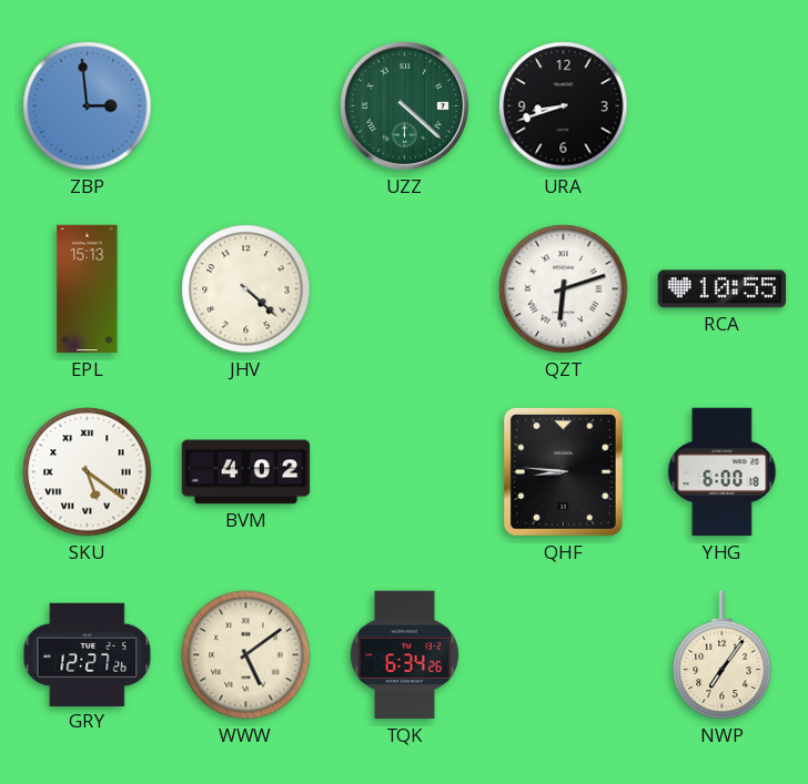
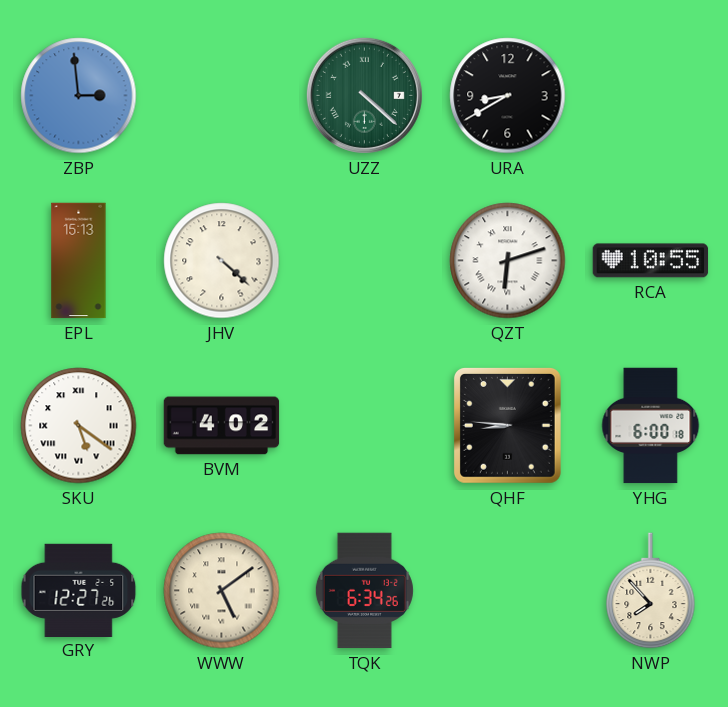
URA: 8:42 -> 8:40
NWP: 7:06 -> 7:53
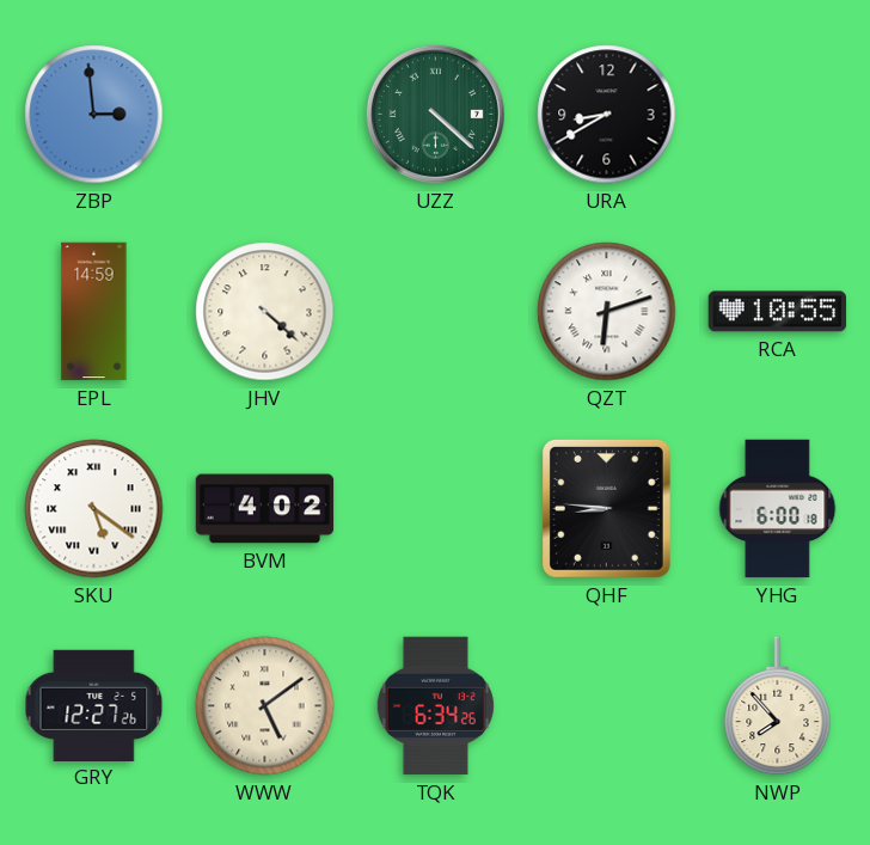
EPL: 15:13 -> 14:59
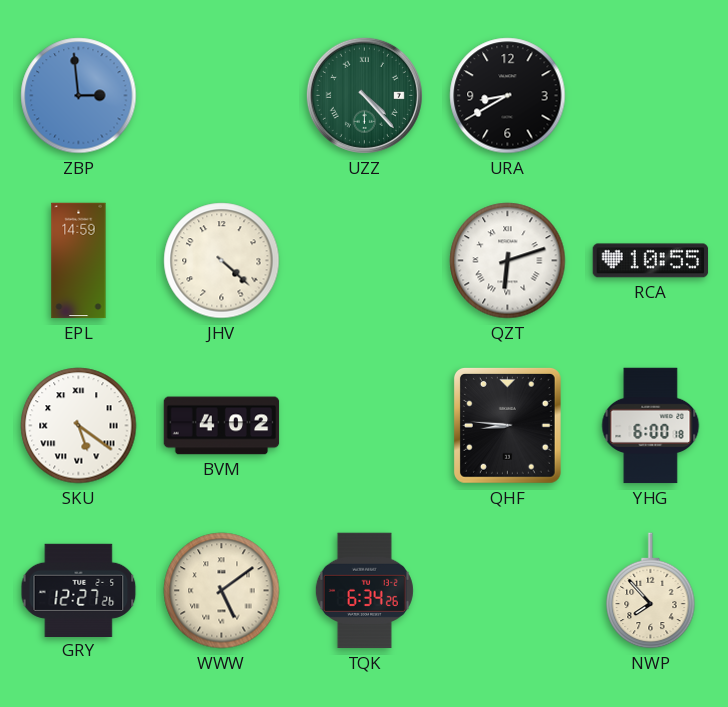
UZZ: 4:22 -> 4:23
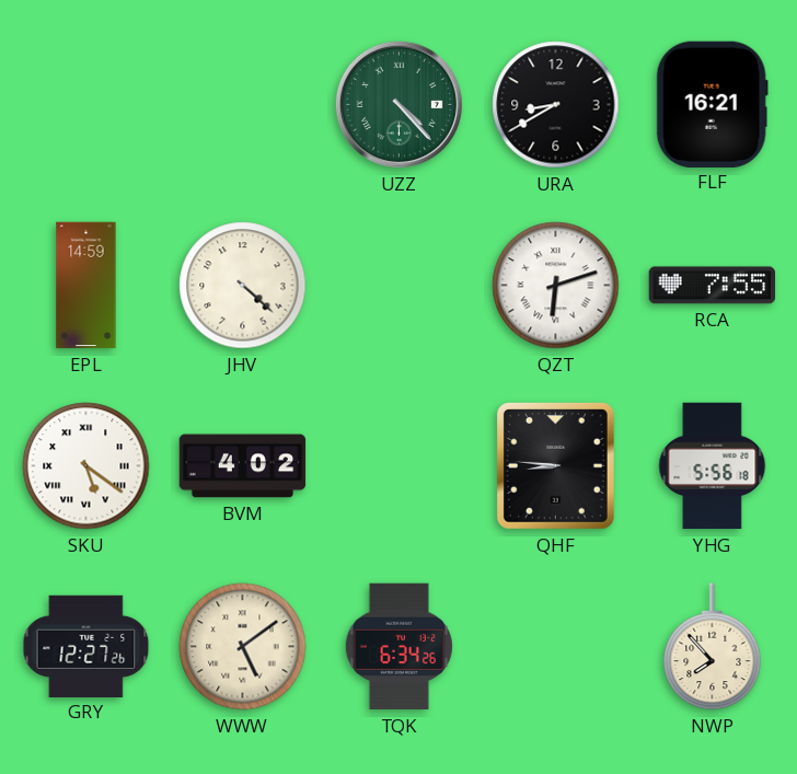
ZBP: 2:59 -> none
FLF: none -> 16:21
RCA: 10:55 -> 7:55
YHG: 6:00 -> 5:56
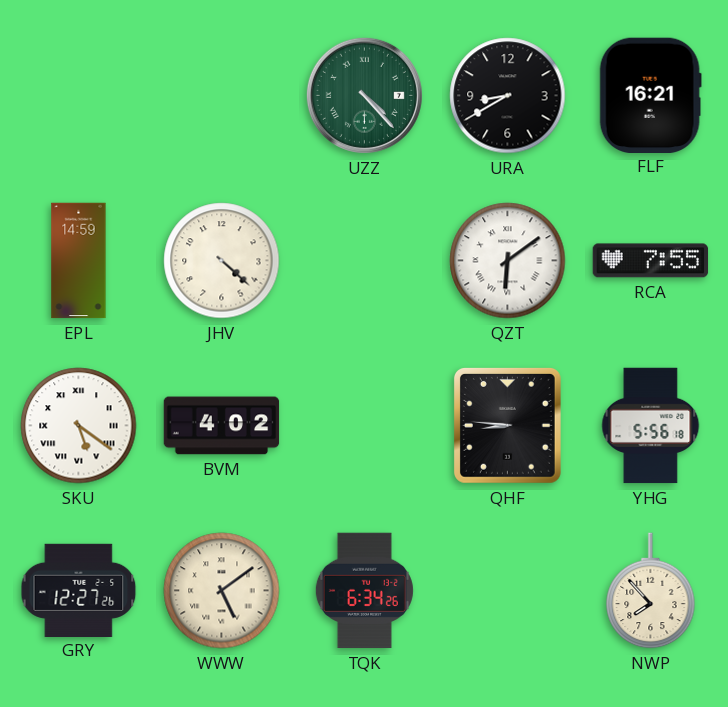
QZT: 6:12 -> 6:09
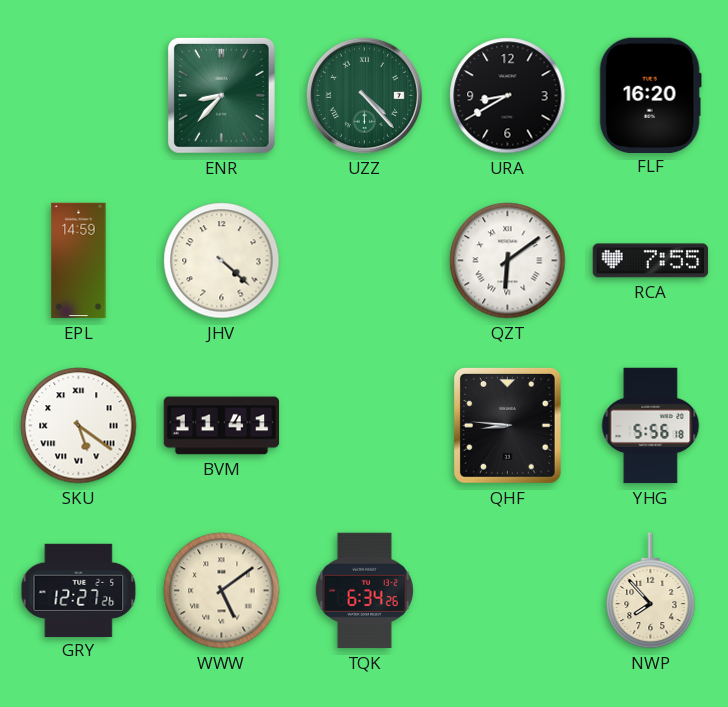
ENR: none -> 8:37
FLF: 16:21 -> 16:20
BVM: 4:02 -> 11:41
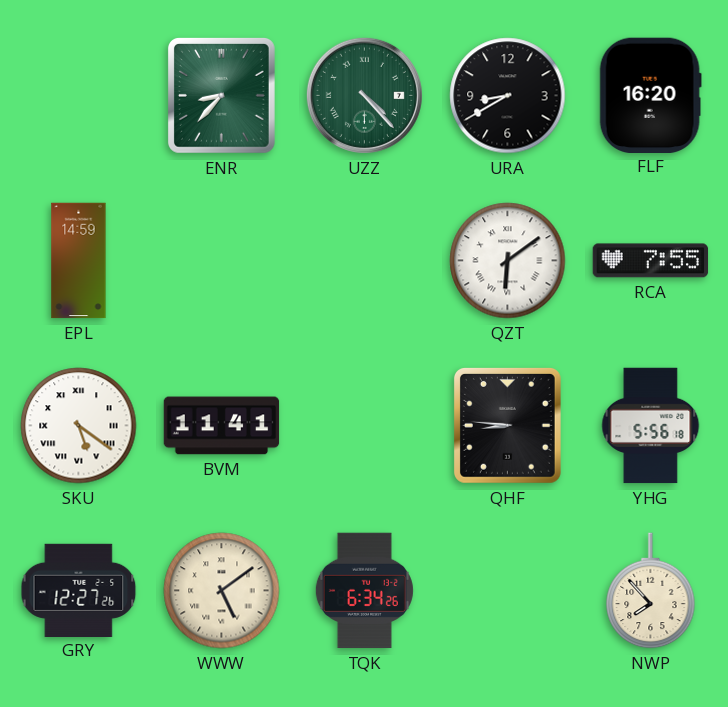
JHV: 4:22 -> none
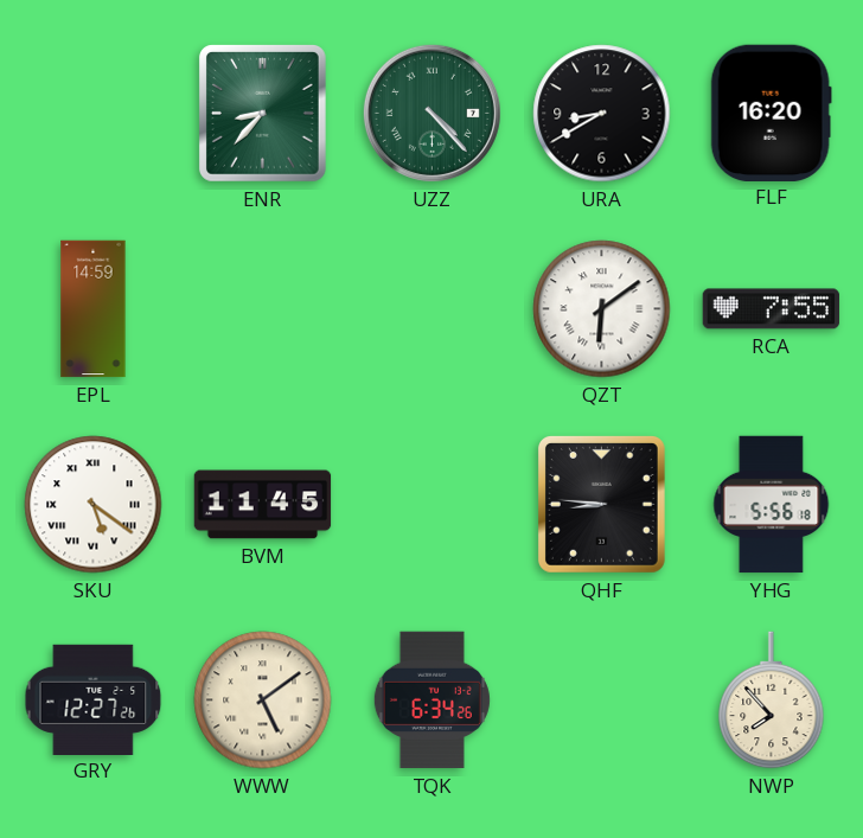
BVM: 11:41 -> 11:45
